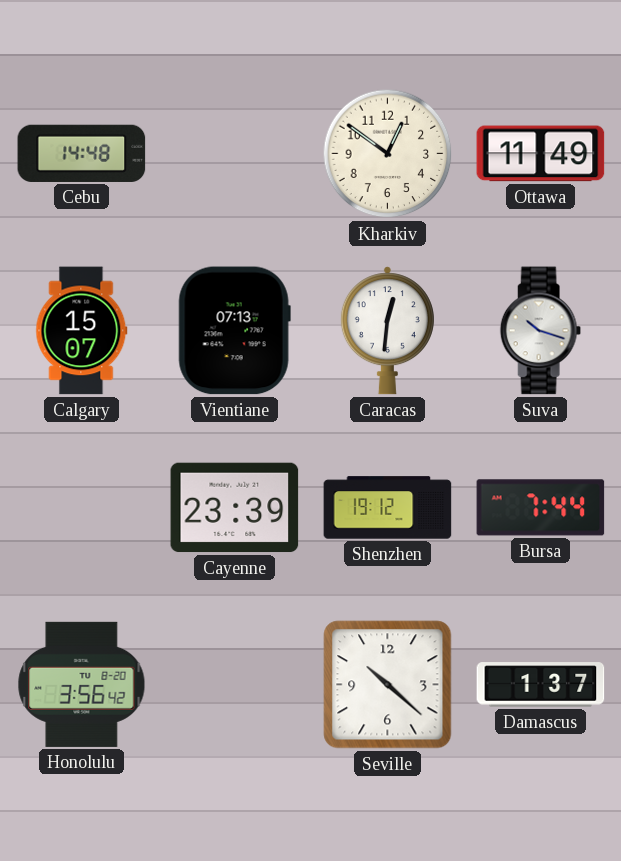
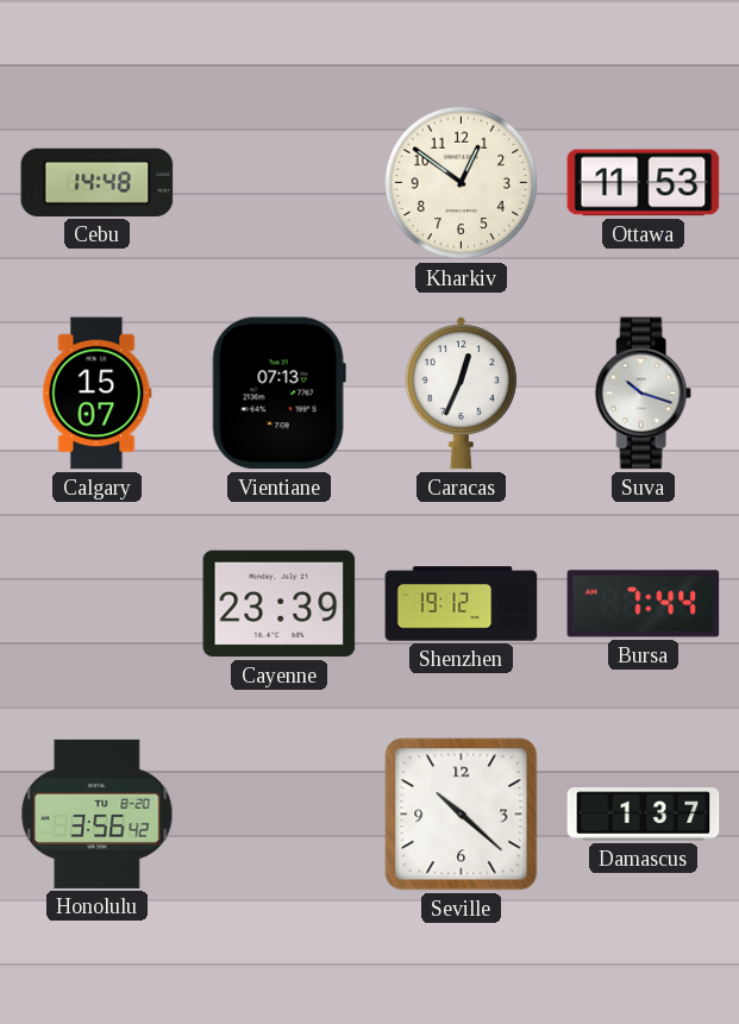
Ottawa: 11:49 -> 11:53
Caracas: 12:31 -> 12:34
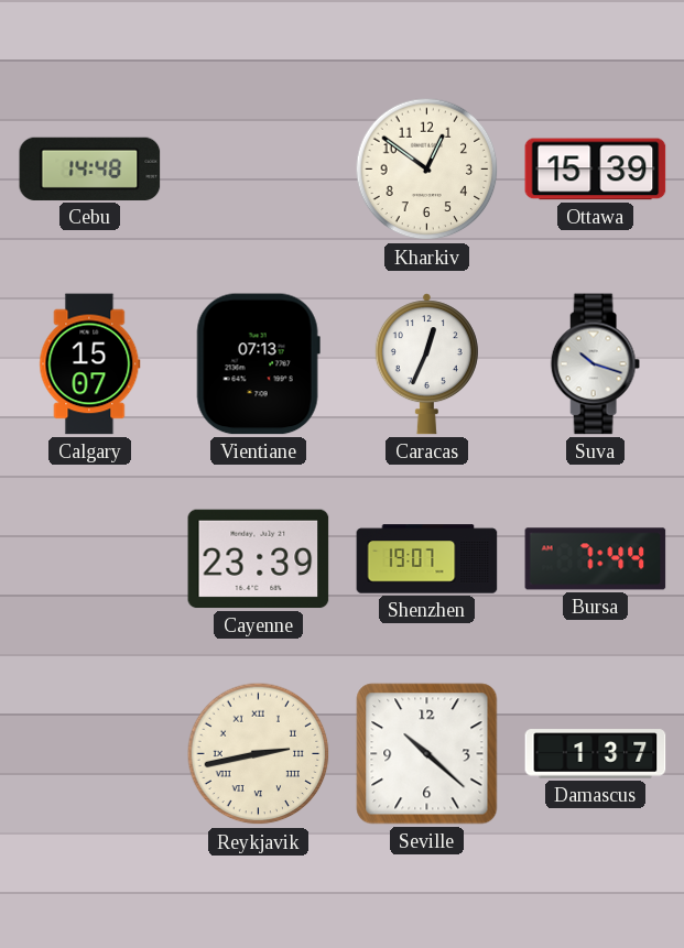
Ottawa: 11:53 -> 15:39
Shenzhen: 19:12 -> 19:07
Honolulu: 3:56 -> none
Reykjavik: none -> 2:43
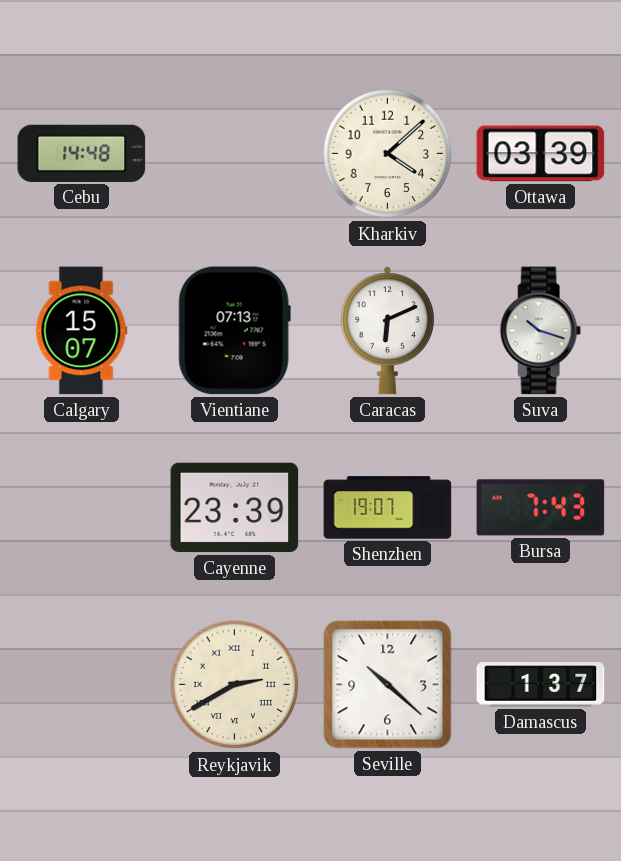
Kharkiv: 12:51 -> 4:08
Ottawa: 15:39 -> 03:39
Caracas: 12:34 -> 6:11
Bursa: 7:44 -> 7:43
Reykjavik: 2:43 -> 2:40
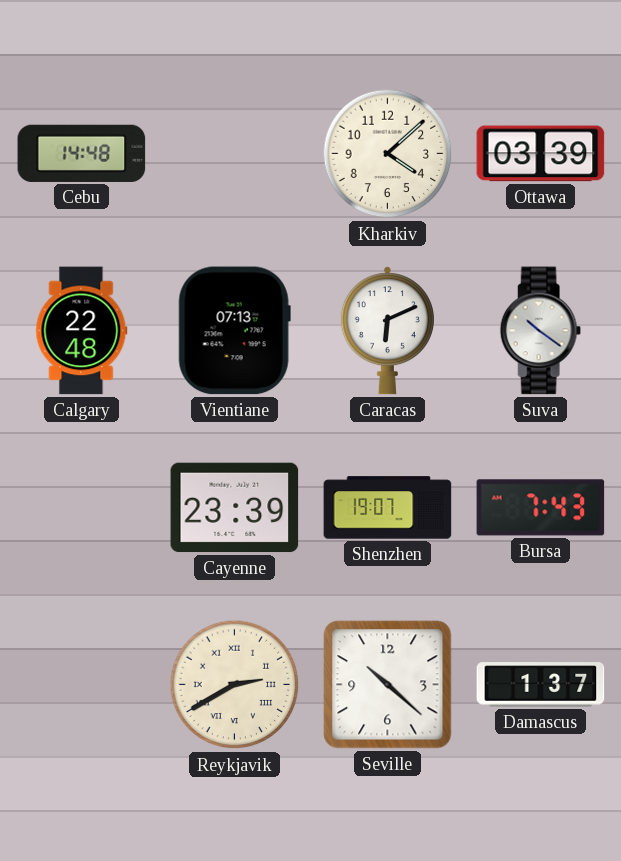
Calgary: 15:07 -> 22:48
Suva: 10:18 -> 10:21
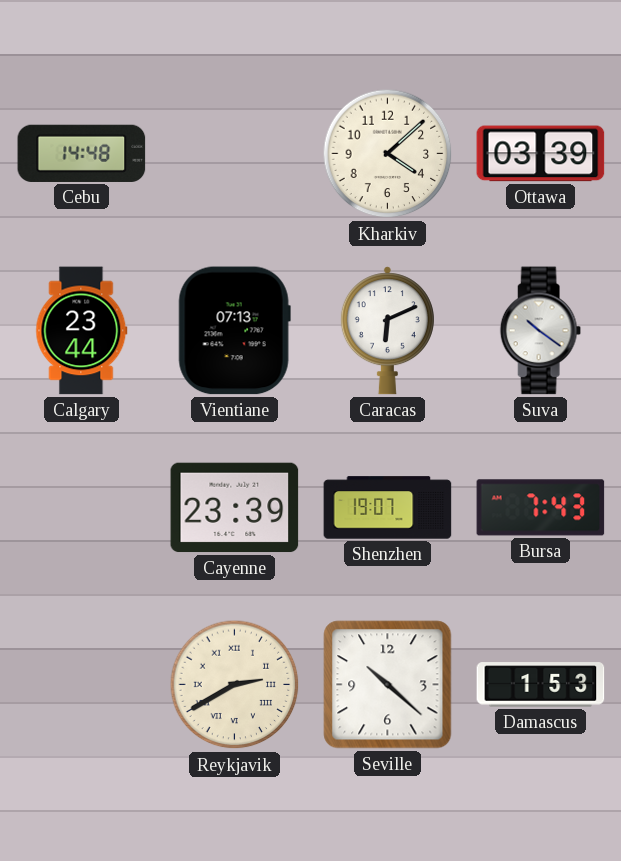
Calgary: 22:48 -> 23:44
Damascus: 1:37 -> 1:53
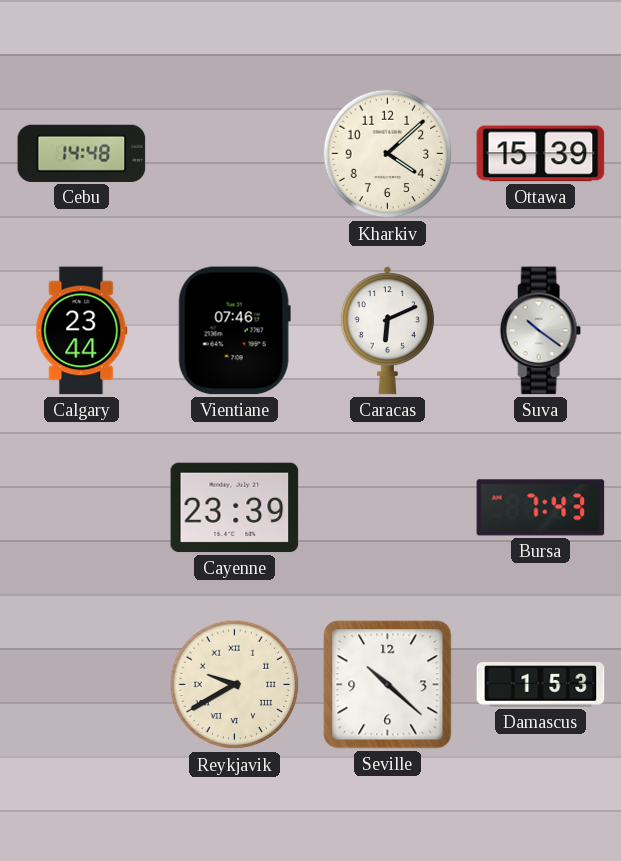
Ottawa: 03:39 -> 15:39
Vientiane: 07:13 -> 07:46
Shenzhen: 19:07 -> none
Reykjavik: 2:40 -> 9:40
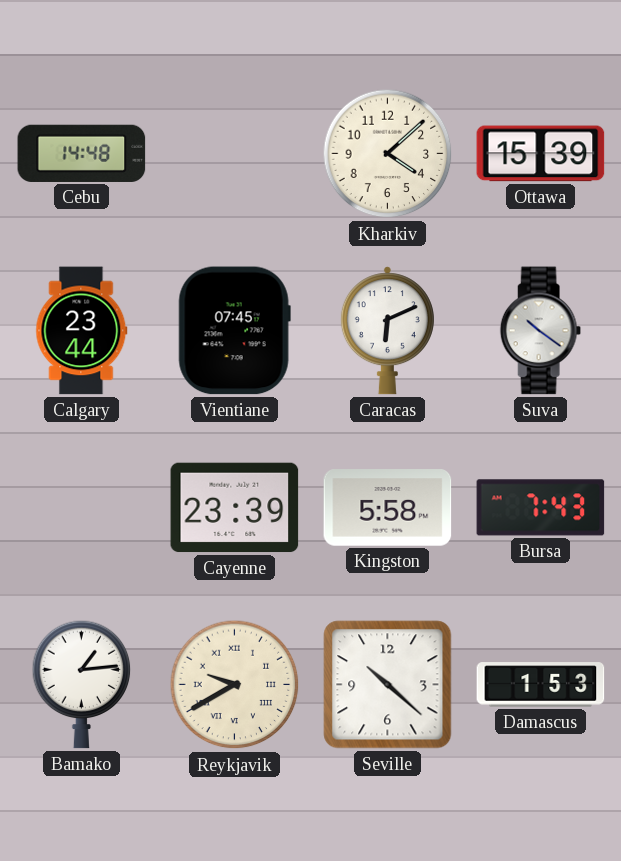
Vientiane: 07:46 -> 07:45
Kingston: none -> 5:58
Bamako: none -> 1:14
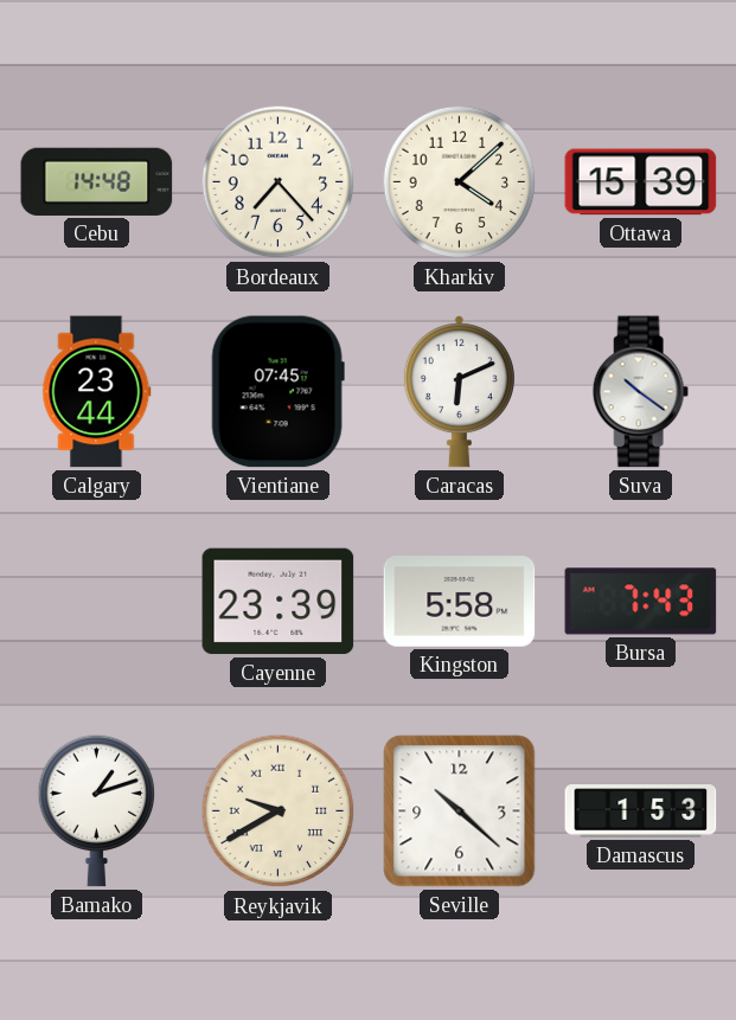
Bordeaux: none -> 7:23
Bamako: 1:14 -> 1:12
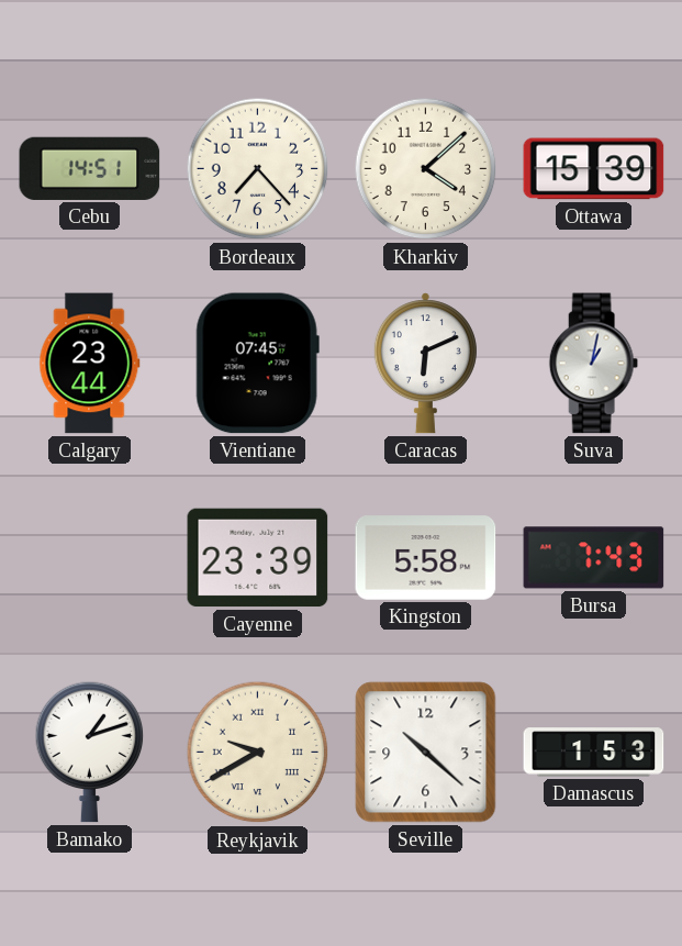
Cebu: 14:48 -> 14:51
Suva: 10:21 -> 1:02
